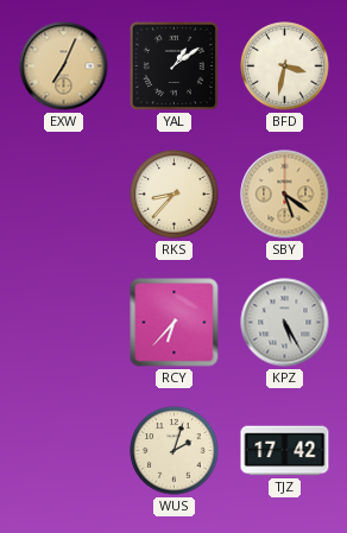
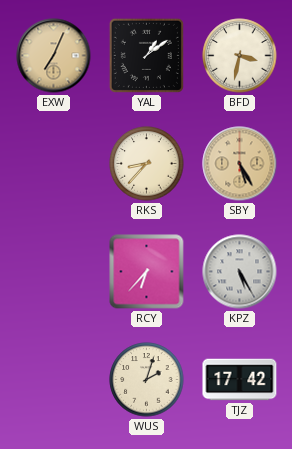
SBY: 5:21 -> 5:25
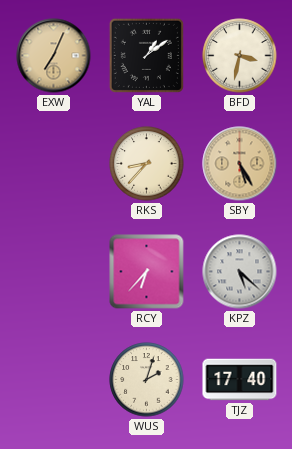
KPZ: 5:25 -> 5:22
TJZ: 17:42 -> 17:40
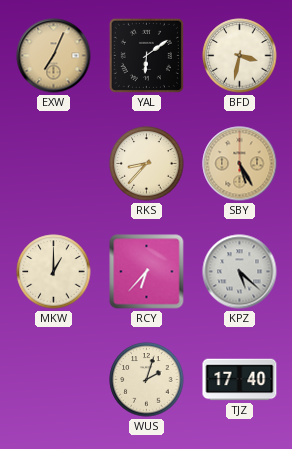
YAL: 1:09 -> 6:09
MKW: none -> 1:00
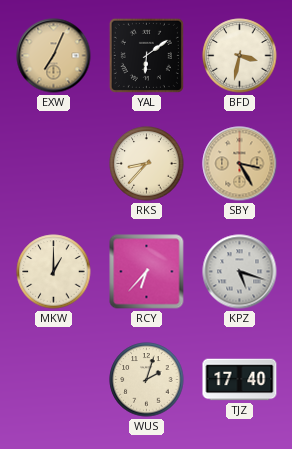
SBY: 5:25 -> 3:25
KPZ: 5:22 -> 5:18
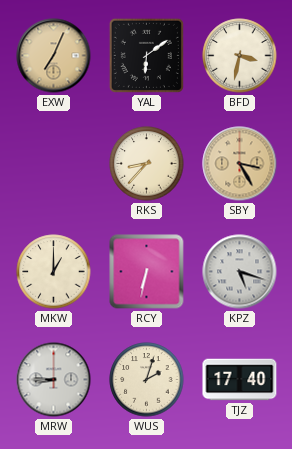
RCY: 6:37 -> 6:32
MRW: none -> 8:45
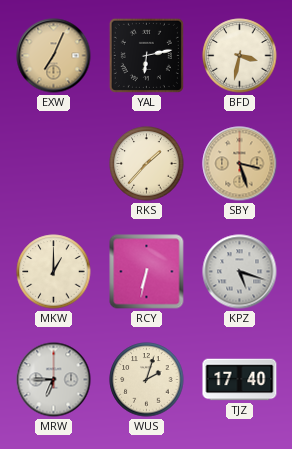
YAL: 6:09 -> 6:13
RKS: 8:37 -> 1:37
SBY: 3:25 -> 3:27
MRW: 8:45 -> 6:45
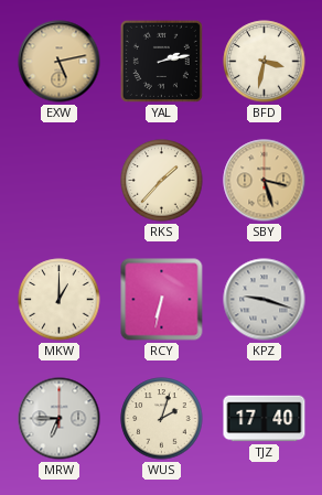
EXW: 7:04 -> 5:13
YAL: 6:13 -> 2:13
KPZ: 5:18 -> 9:18
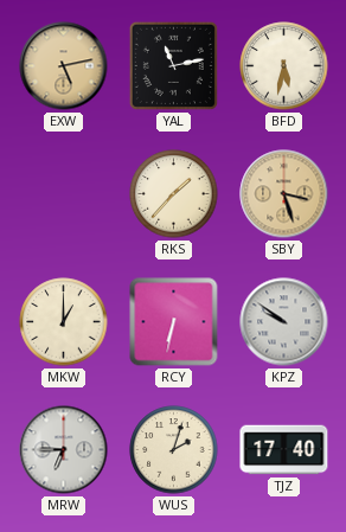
YAL: 2:13 -> 11:13
BFD: 3:32 -> 5:32
KPZ: 9:18 -> 9:51
